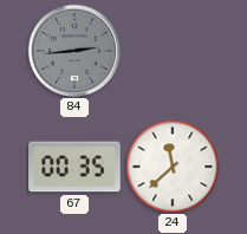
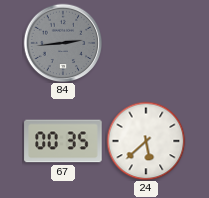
24: 11:38 -> 5:38
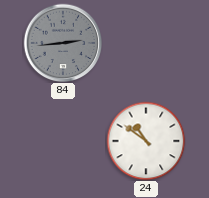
67: 00:35 -> none
24: 5:38 -> 10:51
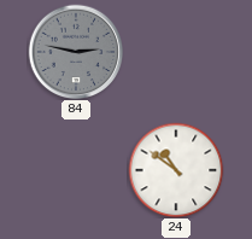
84: 2:44 -> 2:47
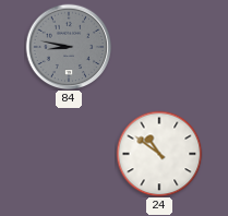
84: 2:47 -> 8:47
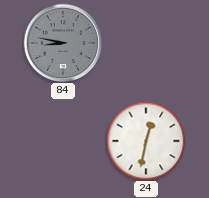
24: 10:51 -> 12:32
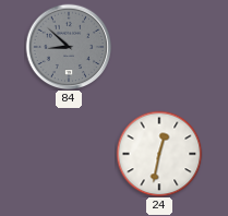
84: 8:47 -> 8:52
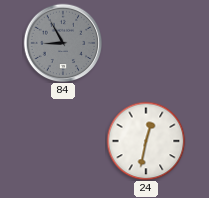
84: 8:52 -> 8:55
